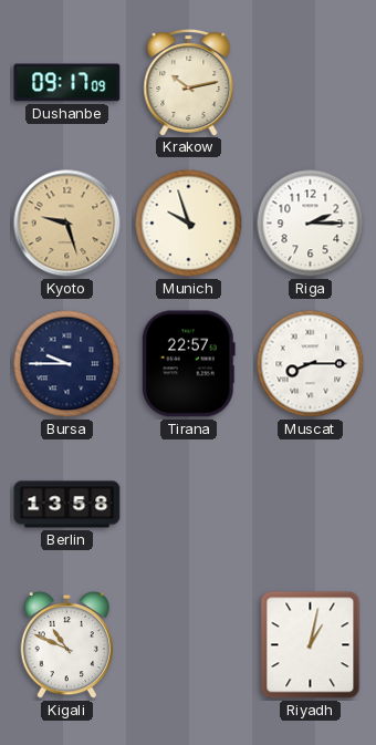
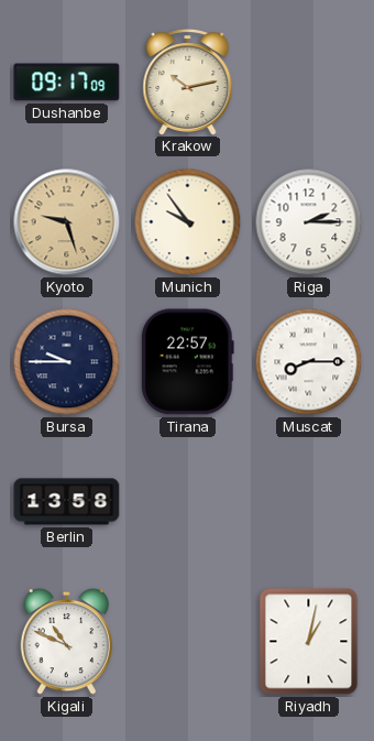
Munich: 9:57 -> 9:54
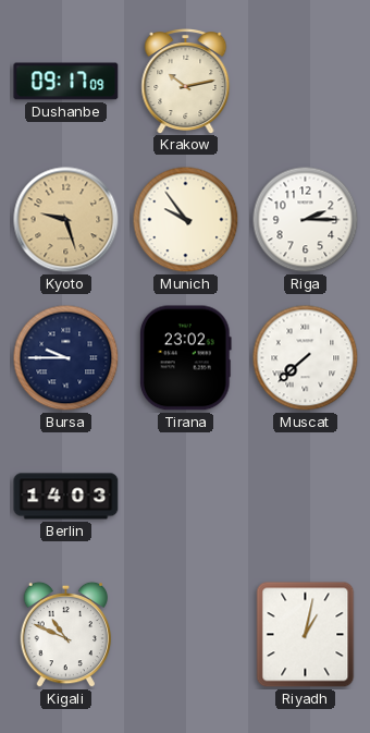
Tirana: 22:57 -> 23:02
Muscat: 8:15 -> 7:38
Berlin: 13:58 -> 14:03
